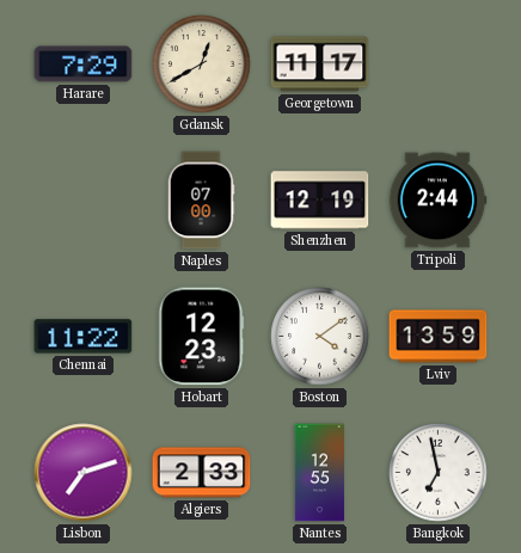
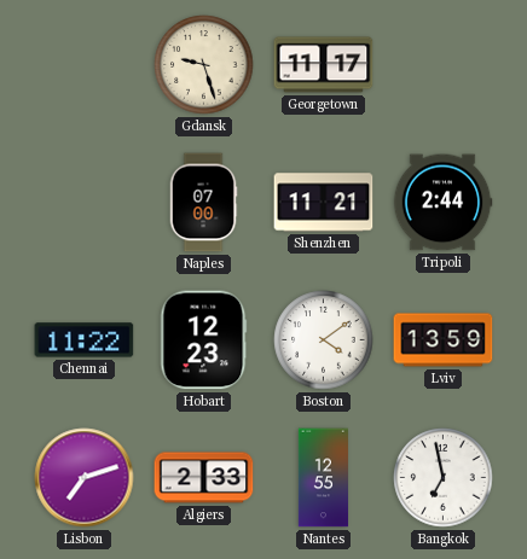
Harare: 7:29 -> none
Gdansk: 12:40 -> 9:27
Shenzhen: 12:19 -> 11:21
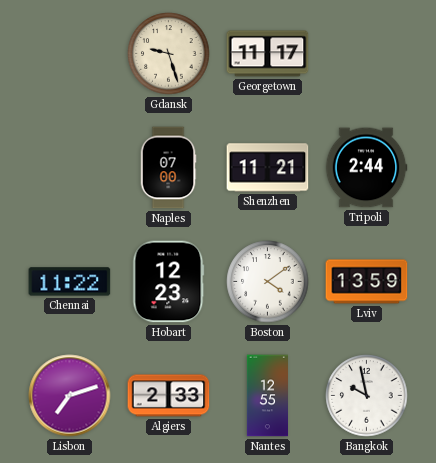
Bangkok: 6:58 -> 9:58
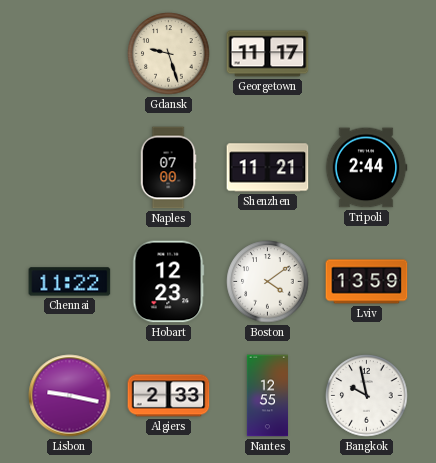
Lisbon: 7:12 -> 9:17
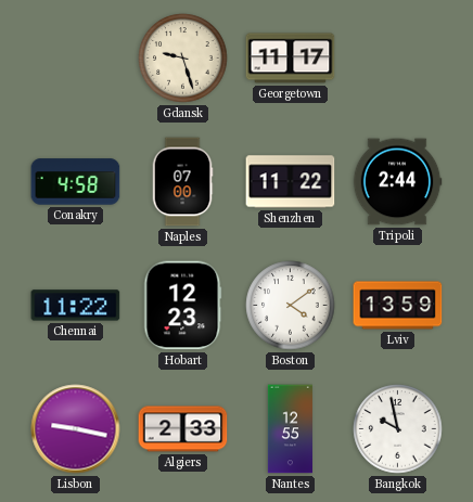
Conakry: none -> 4:58
Shenzhen: 11:21 -> 11:22
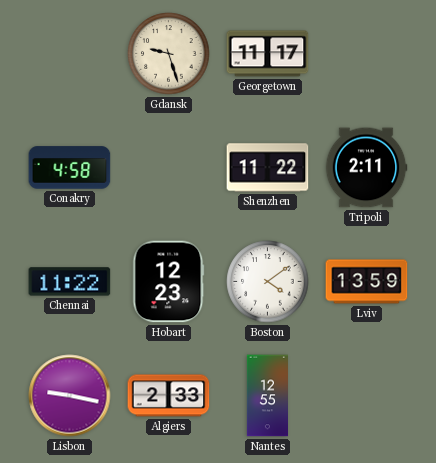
Naples: 07:00 -> none
Tripoli: 2:44 -> 2:11
Bangkok: 9:58 -> none
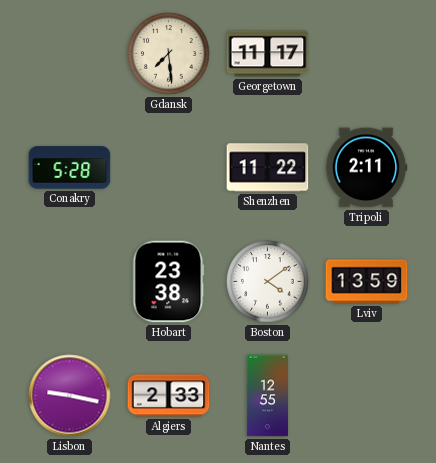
Gdansk: 9:27 -> 7:29
Conakry: 4:58 -> 5:28
Chennai: 11:22 -> none
Hobart: 12:23 -> 23:38
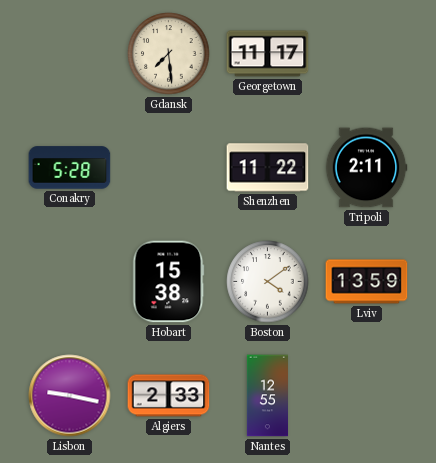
Hobart: 23:38 -> 15:38
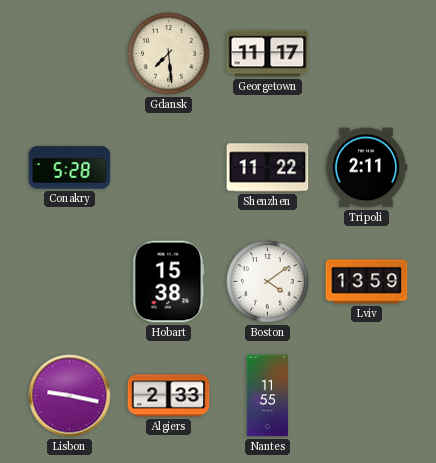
Nantes: 12:55 -> 11:55
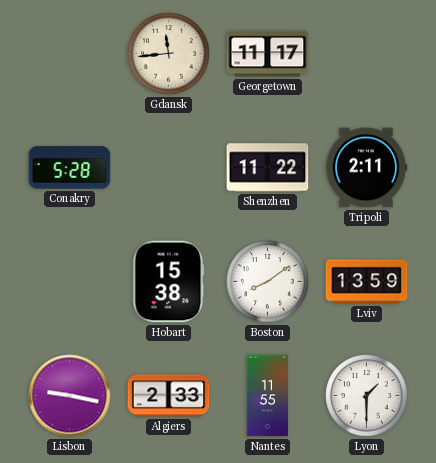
Gdansk: 7:29 -> 11:44
Boston: 4:09 -> 8:09
Lyon: none -> 1:30
